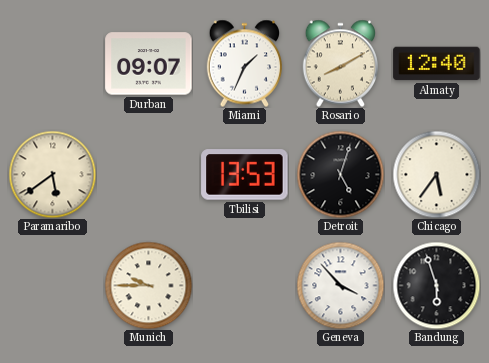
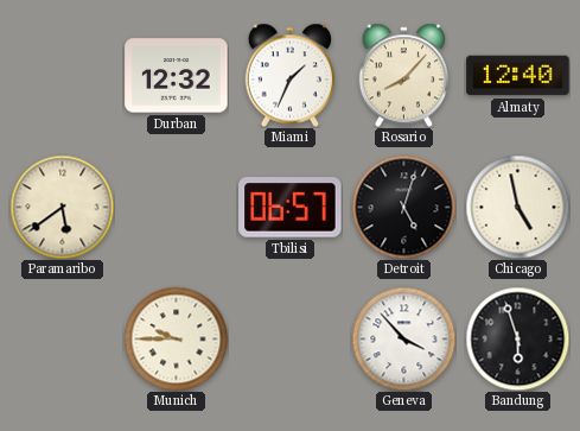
Durban: 09:07 -> 12:32
Rosario: 8:10 -> 8:07
Tbilisi: 13:53 -> 06:57
Chicago: 5:36 -> 4:58
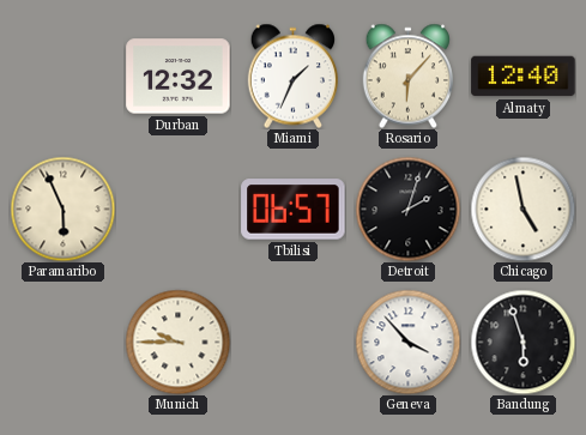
Rosario: 8:07 -> 6:07
Paramaribo: 5:39 -> 5:56
Detroit: 5:03 -> 2:03
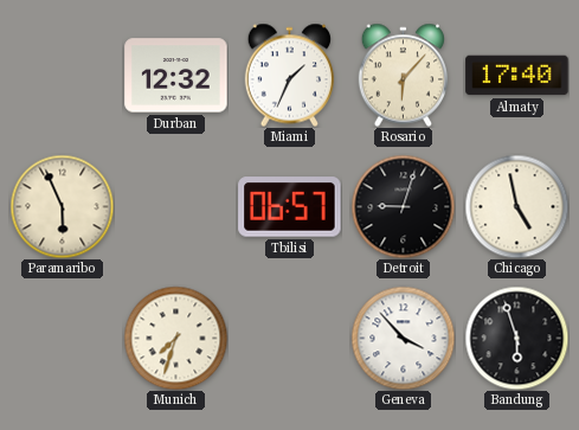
Almaty: 12:40 -> 17:40
Detroit: 2:03 -> 9:03
Munich: 9:45 -> 7:33
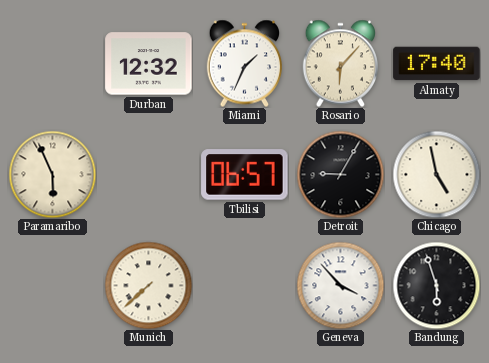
Detroit: 9:03 -> 9:05
Munich: 7:33 -> 7:38
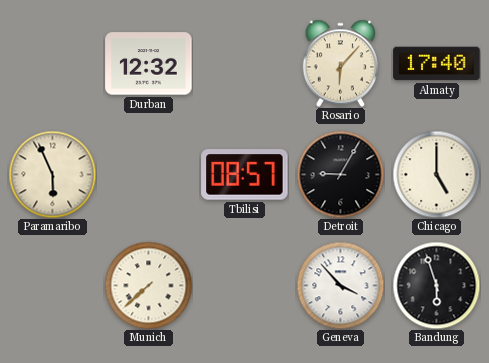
Miami: 1:34 -> none
Tbilisi: 06:57 -> 08:57
Chicago: 4:58 -> 5:00
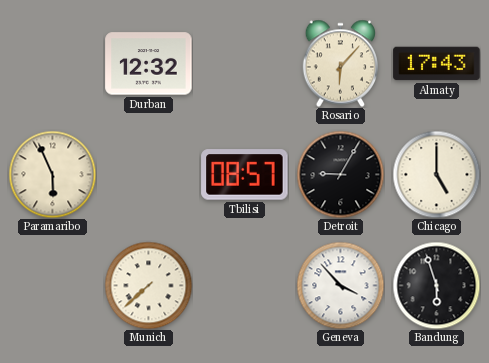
Almaty: 17:40 -> 17:43
